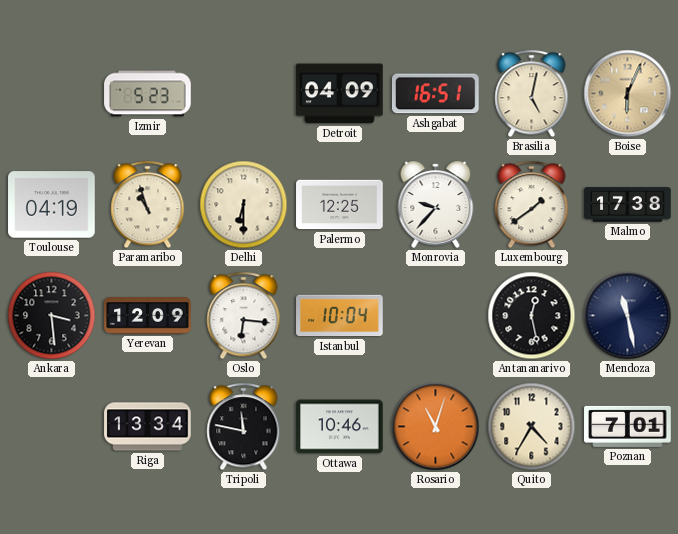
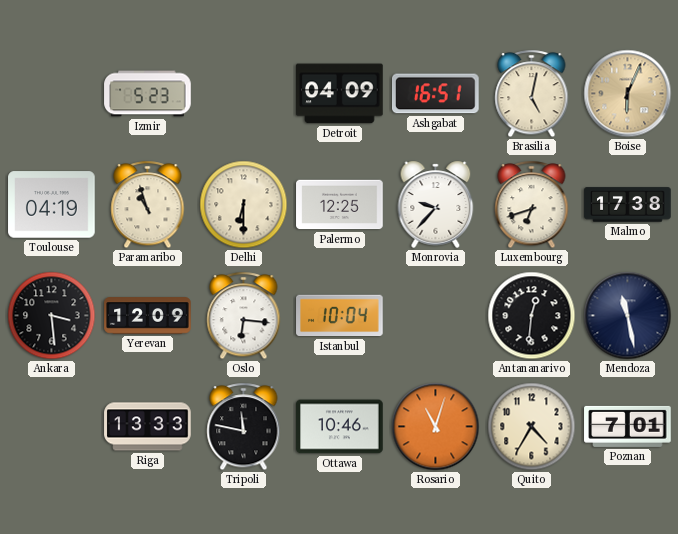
Luxembourg: 1:39 -> 6:42
Antananarivo: 12:28 -> 12:31
Riga: 13:34 -> 13:33
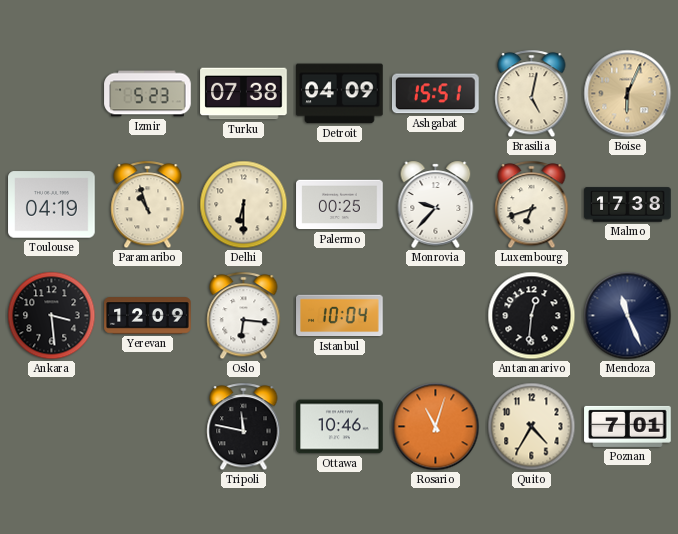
Turku: none -> 07:38
Ashgabat: 16:51 -> 15:51
Palermo: 12:25 -> 00:25
Mendoza: 11:28 -> 11:26
Riga: 13:33 -> none
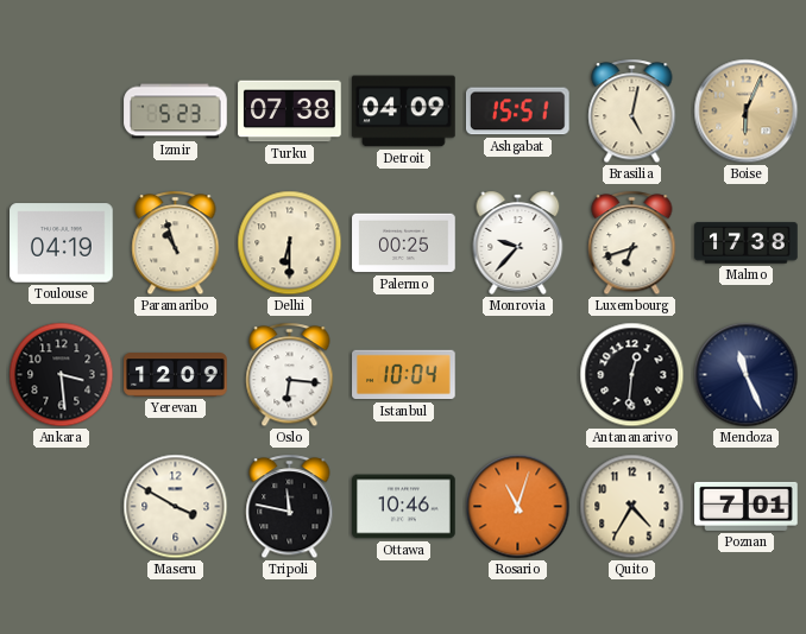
Maseru: none -> 3:50
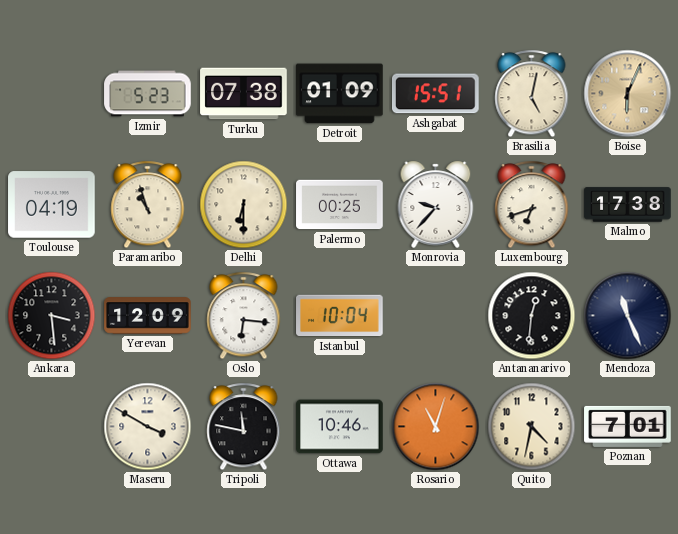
Detroit: 04:09 -> 01:09
Quito: 4:35 -> 4:32
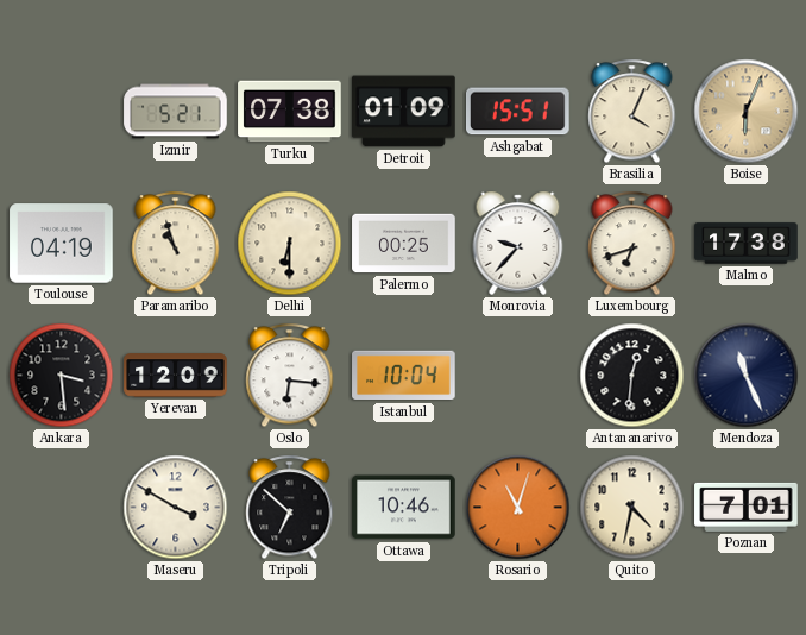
Izmir: 5:23 -> 5:21
Brasilia: 5:02 -> 4:04
Tripoli: 11:47 -> 6:52
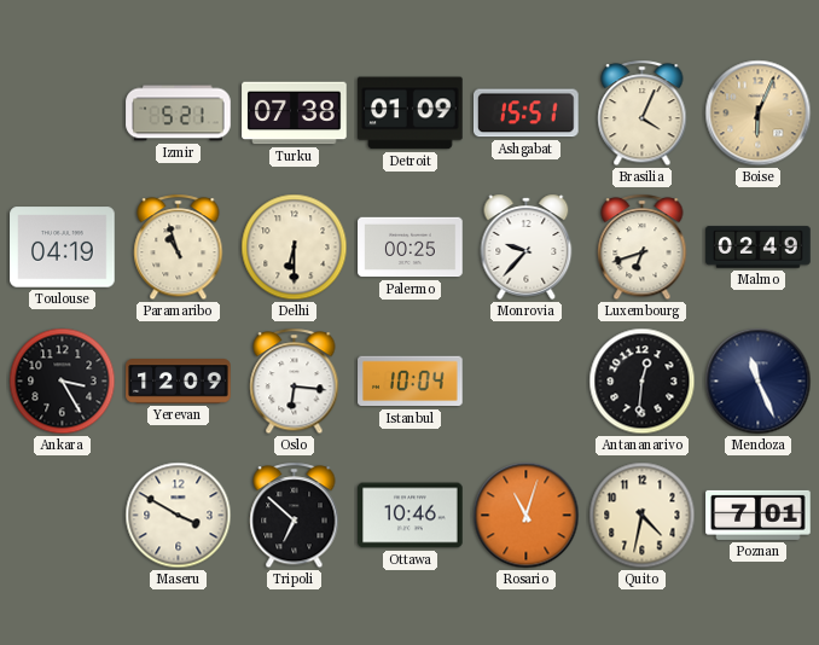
Malmo: 17:38 -> 02:49
Ankara: 3:29 -> 3:25
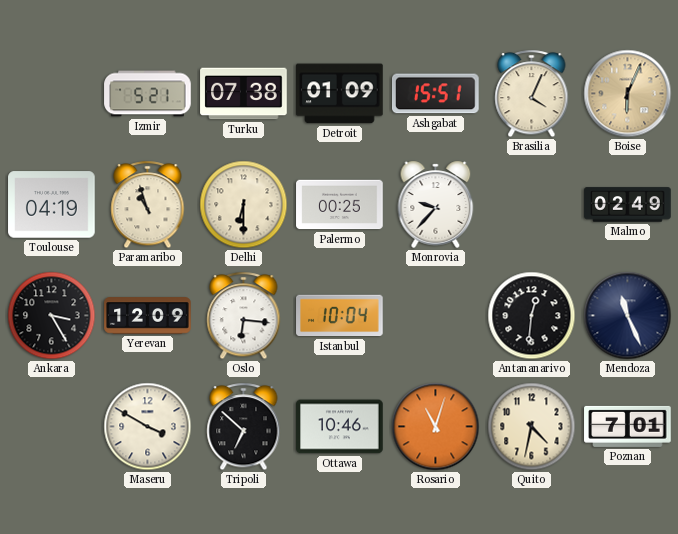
Luxembourg: 6:42 -> none
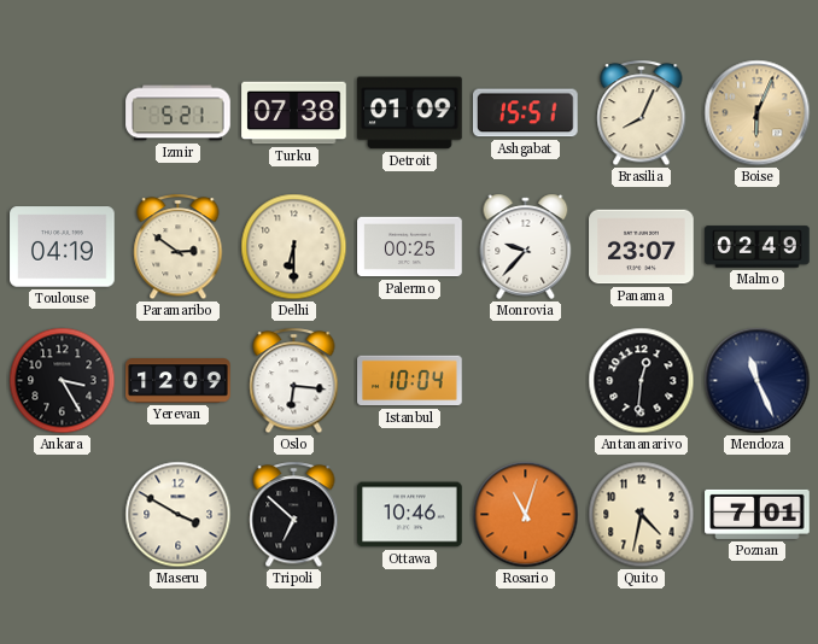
Brasilia: 4:04 -> 8:04
Paramaribo: 10:57 -> 2:51
Panama: none -> 23:07
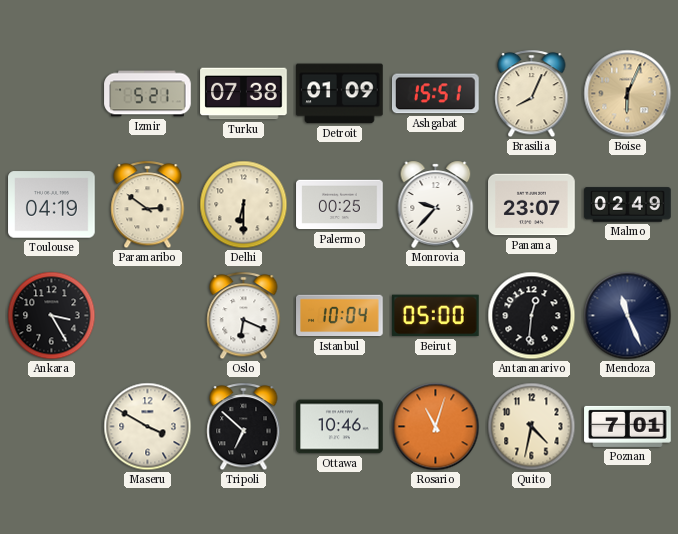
Yerevan: 12:09 -> none
Oslo: 6:16 -> 6:19
Beirut: none -> 05:00
